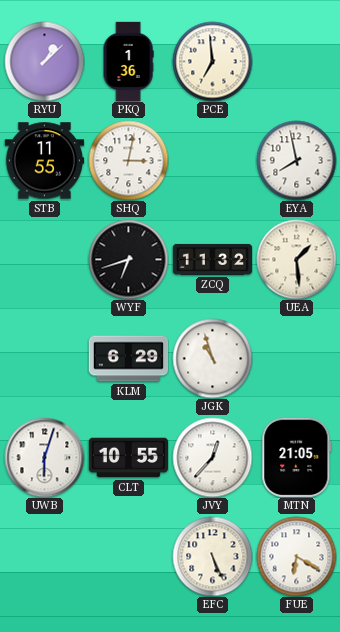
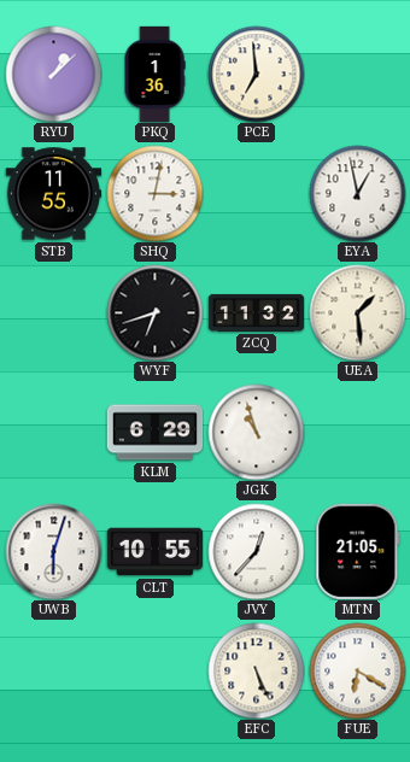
EYA: 7:58 -> 12:58
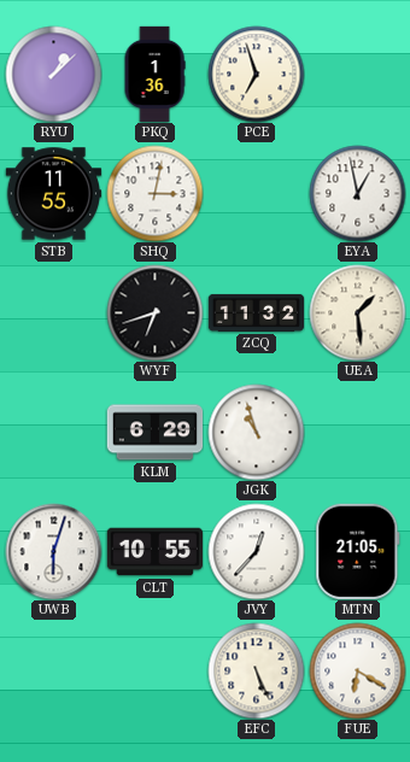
PCE: 6:59 -> 6:57
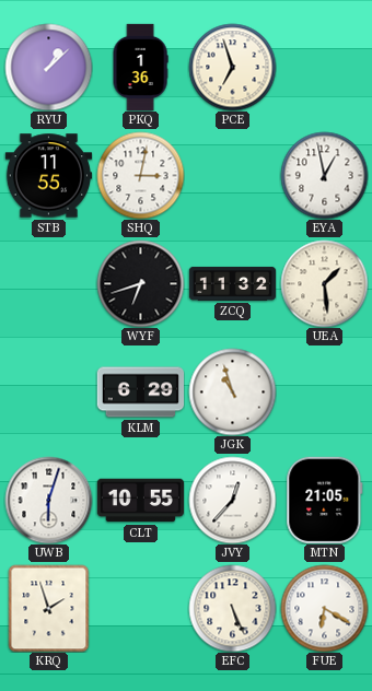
KRQ: none -> 1:57
